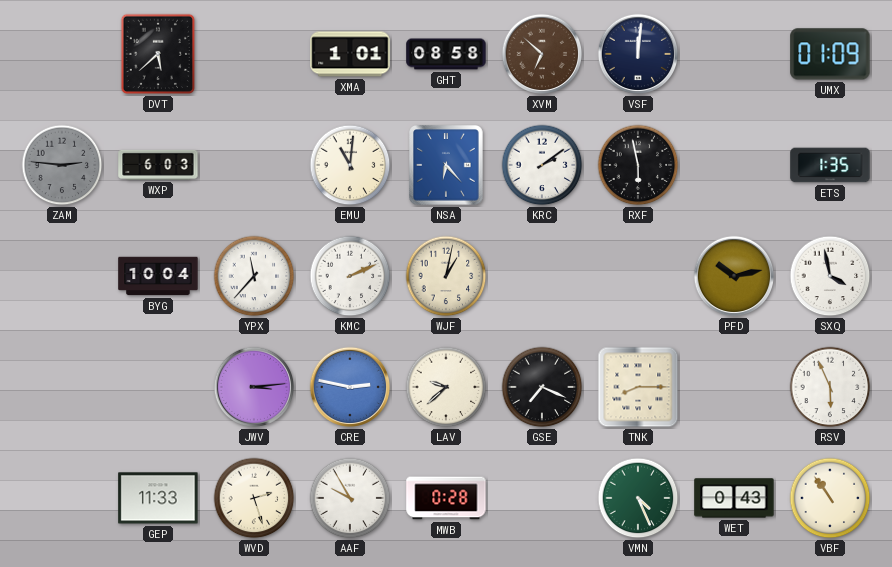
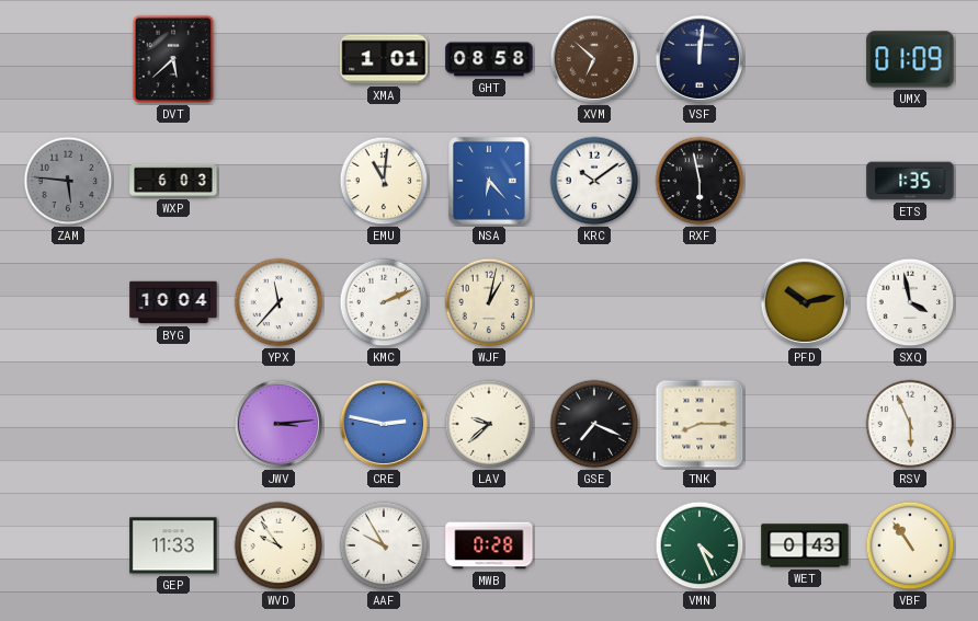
ZAM: 2:46 -> 5:46
KRC: 2:09 -> 10:09
WVD: 2:27 -> 9:54
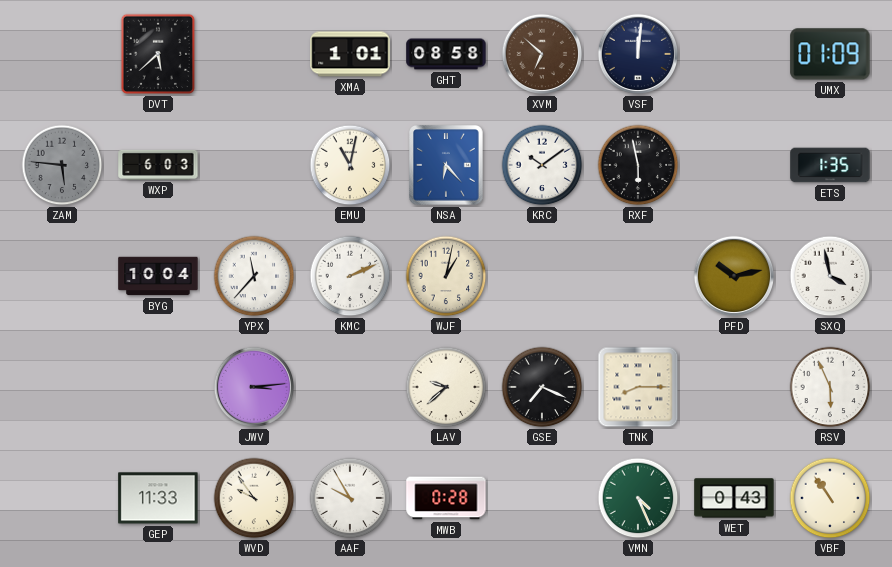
EMU: 11:01 -> 11:02
CRE: 2:47 -> none
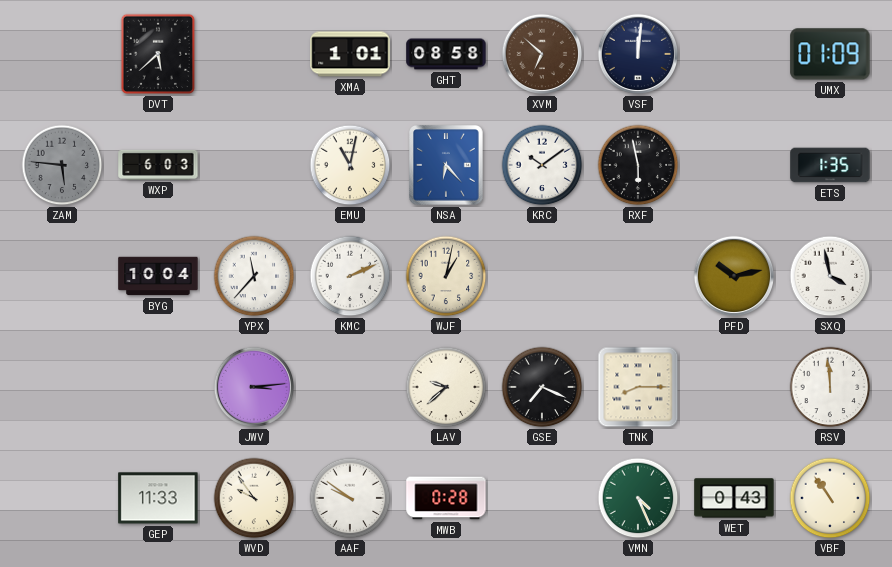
RSV: 5:56 -> 11:59
AAF: 9:55 -> 9:51
